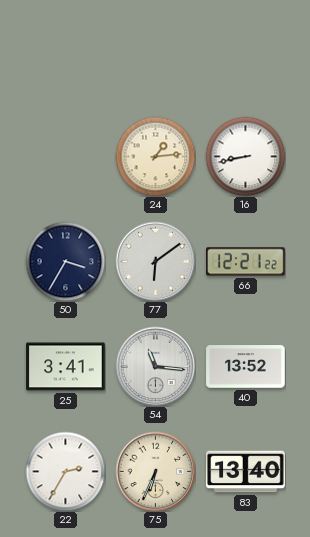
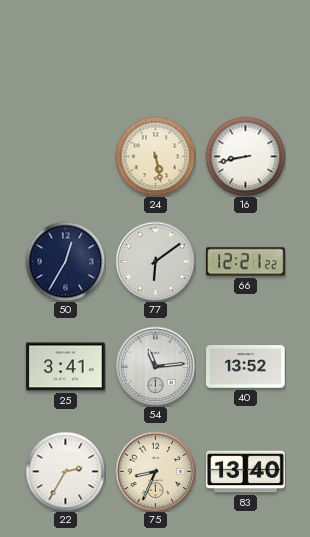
24: 1:14 -> 5:28
50: 3:35 -> 12:35
54: 11:16 -> 11:14
75: 6:34 -> 8:34
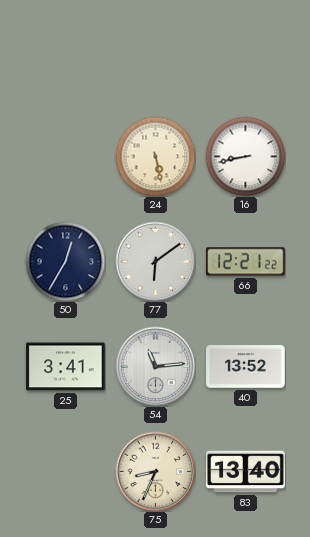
22: 2:35 -> none
